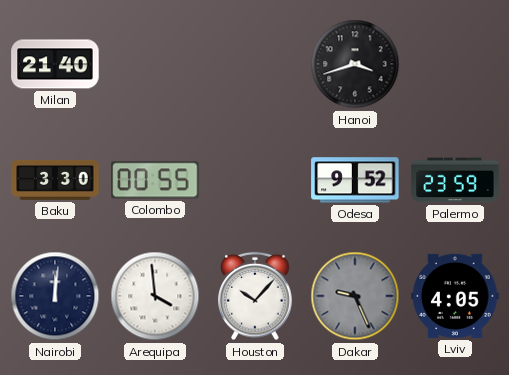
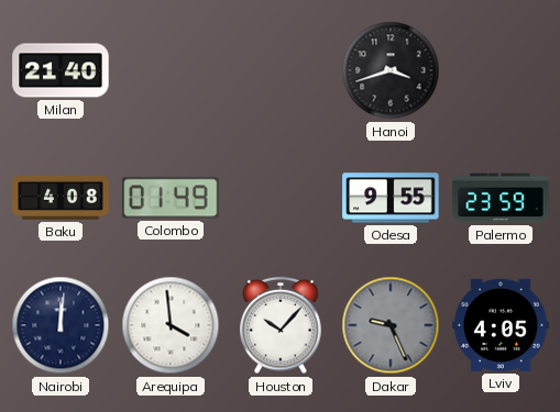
Baku: 3:30 -> 4:08
Colombo: 00:55 -> 01:49
Odesa: 9:52 -> 9:55
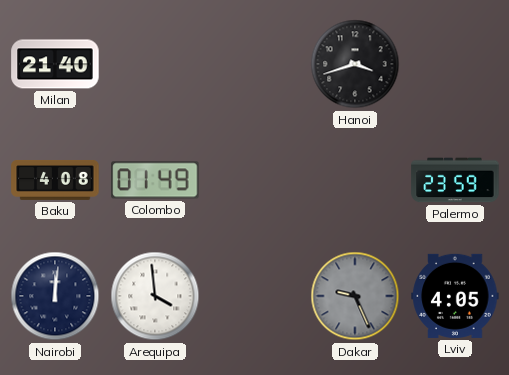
Odesa: 9:55 -> none
Houston: 10:07 -> none
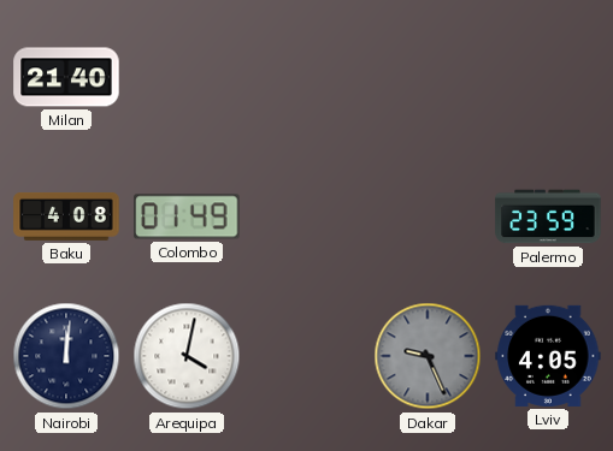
Hanoi: 3:42 -> none
Arequipa: 3:59 -> 4:02
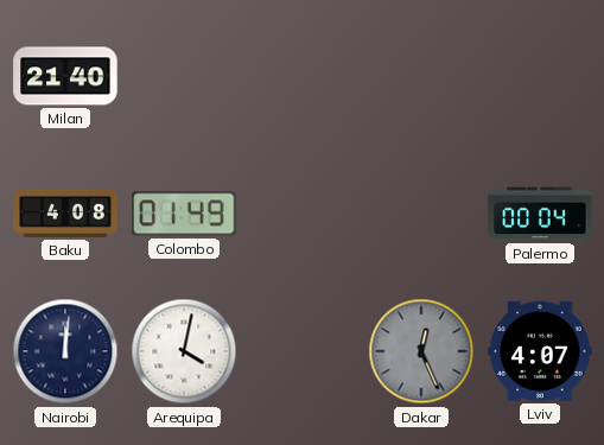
Palermo: 23:59 -> 00:04
Dakar: 9:26 -> 12:26
Lviv: 4:05 -> 4:07
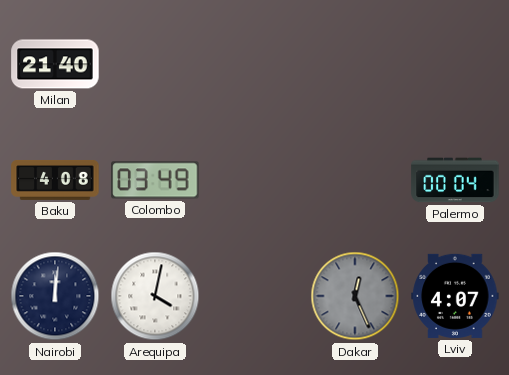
Colombo: 01:49 -> 03:49
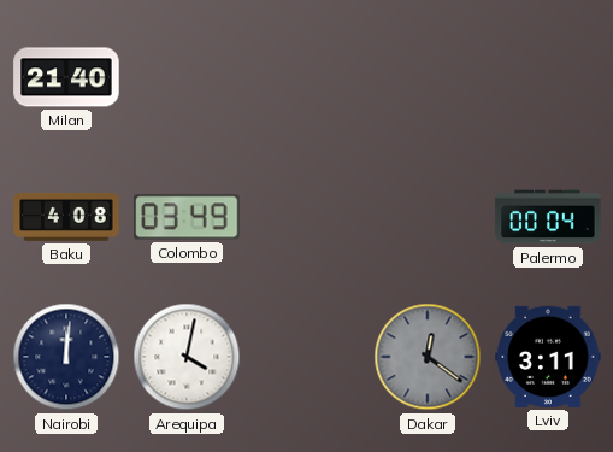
Dakar: 12:26 -> 12:21
Lviv: 4:07 -> 3:11
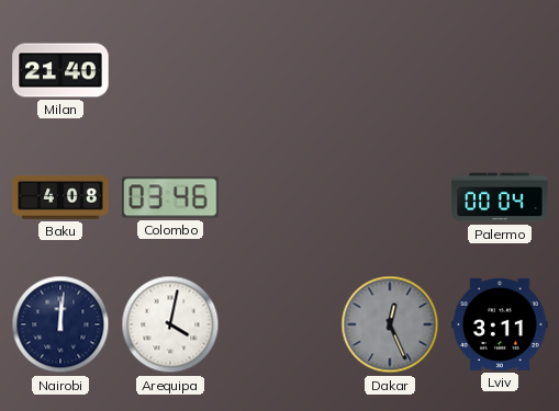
Colombo: 03:49 -> 03:46
Dakar: 12:21 -> 12:26
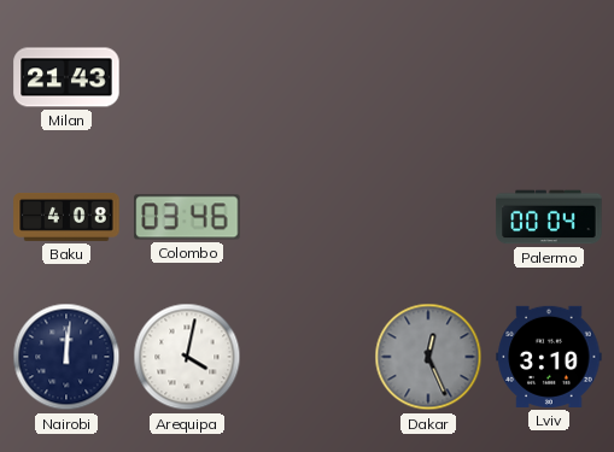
Milan: 21:40 -> 21:43
Lviv: 3:11 -> 3:10
